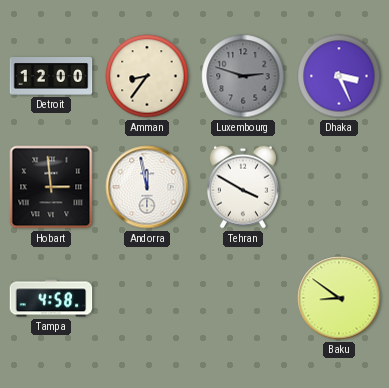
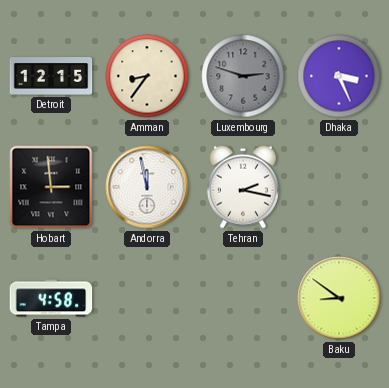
Detroit: 12:00 -> 12:15
Tehran: 3:50 -> 2:17
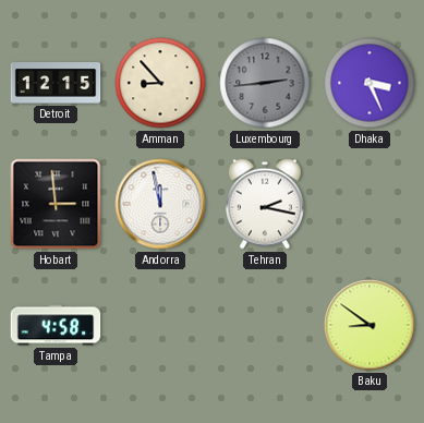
Amman: 8:36 -> 8:53
Luxembourg: 2:48 -> 2:44
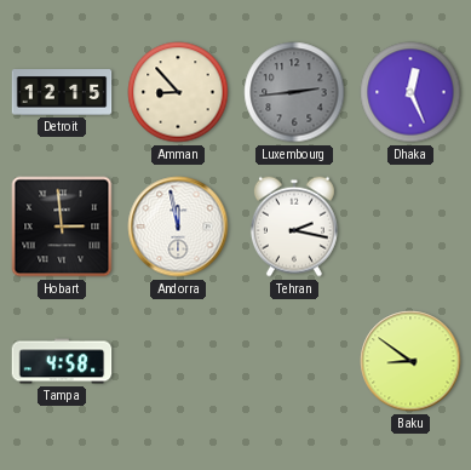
Dhaka: 3:26 -> 12:26
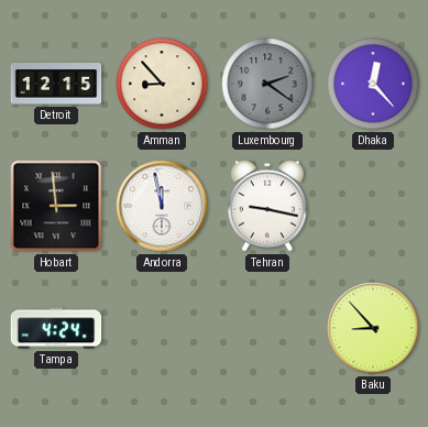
Luxembourg: 2:44 -> 2:21
Dhaka: 12:26 -> 12:23
Tehran: 2:17 -> 9:17
Tampa: 4:58 -> 4:24
Baku: 8:51 -> 8:53
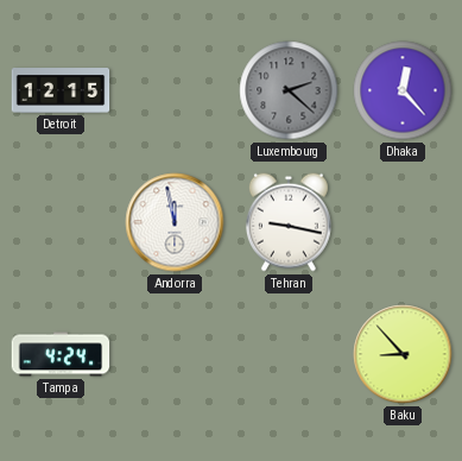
Amman: 8:53 -> none
Luxembourg: 2:21 -> 2:22
Hobart: 2:59 -> none
